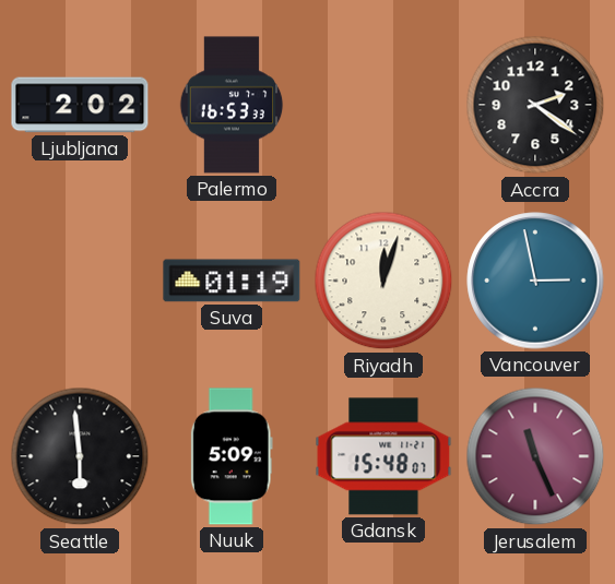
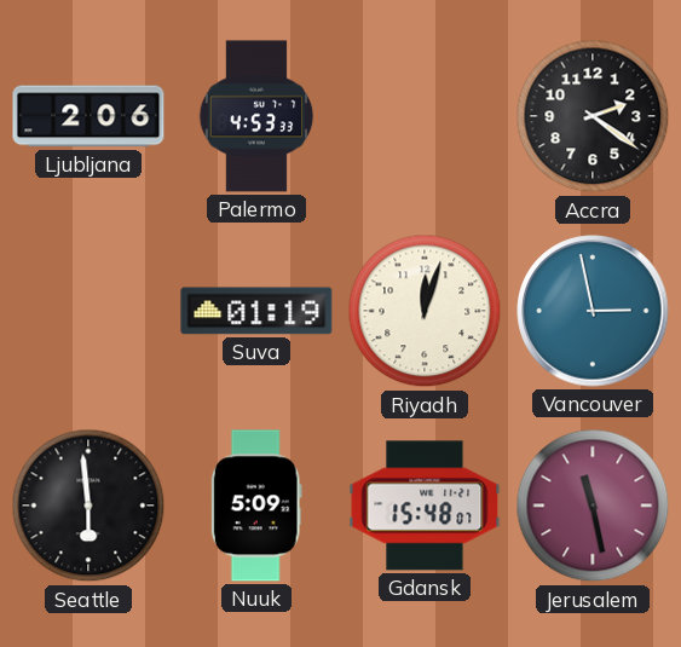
Ljubljana: 2:02 -> 2:06
Palermo: 16:53 -> 4:53
Jerusalem: 11:26 -> 11:28
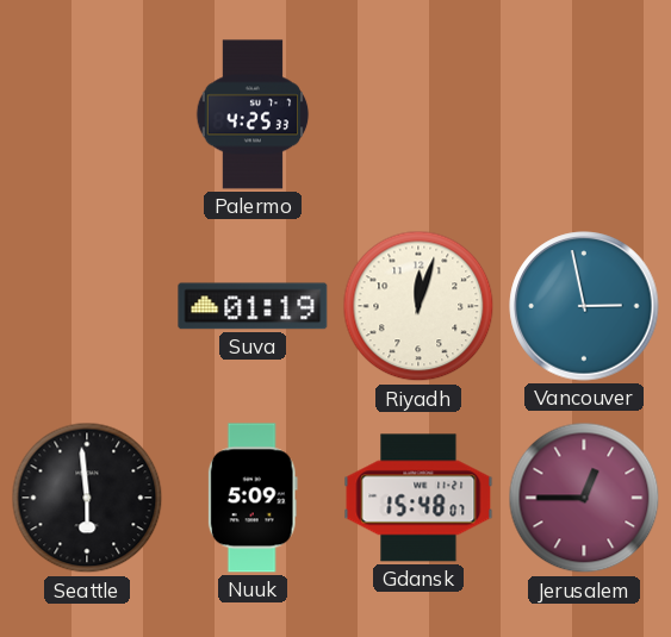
Ljubljana: 2:06 -> none
Palermo: 4:53 -> 4:25
Accra: 2:21 -> none
Jerusalem: 11:28 -> 12:45
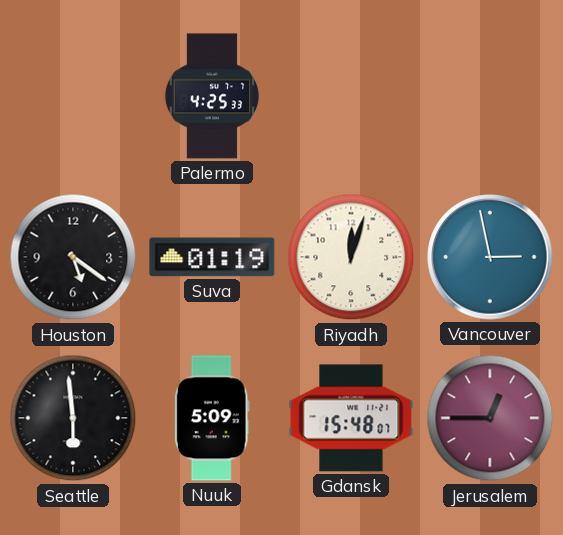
Houston: none -> 5:21
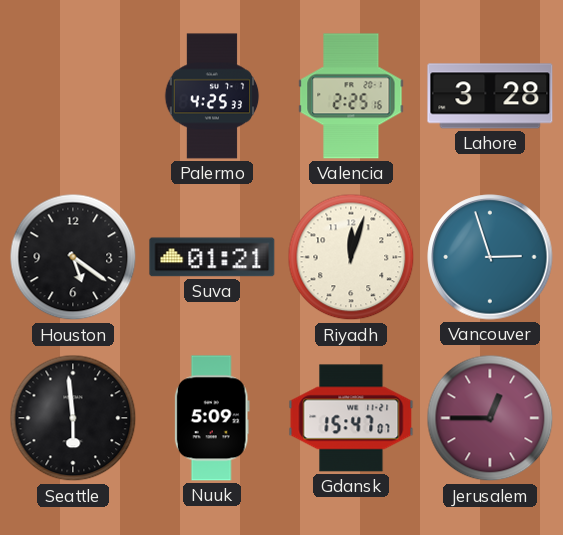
Valencia: none -> 2:25
Lahore: none -> 3:28
Suva: 01:19 -> 01:21
Vancouver: 2:58 -> 2:57
Gdansk: 15:48 -> 15:47
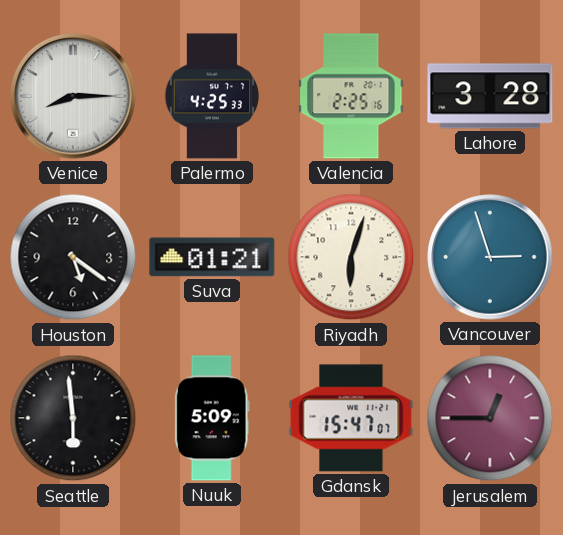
Venice: none -> 8:15
Riyadh: 12:03 -> 6:03
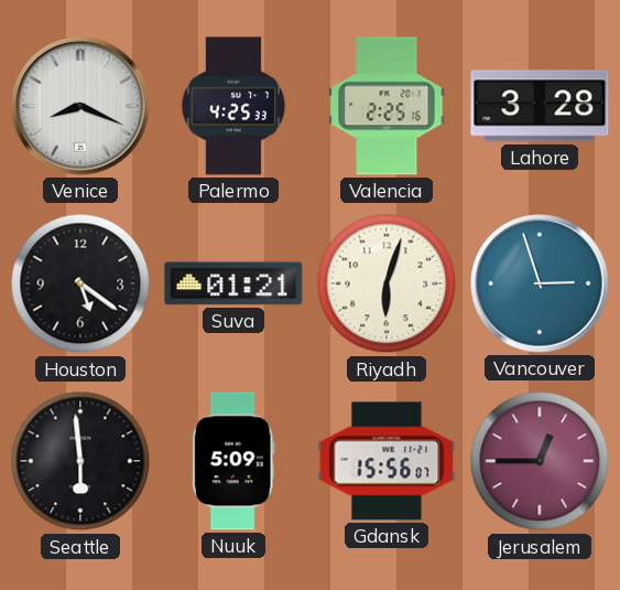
Venice: 8:15 -> 8:19
Gdansk: 15:47 -> 15:56
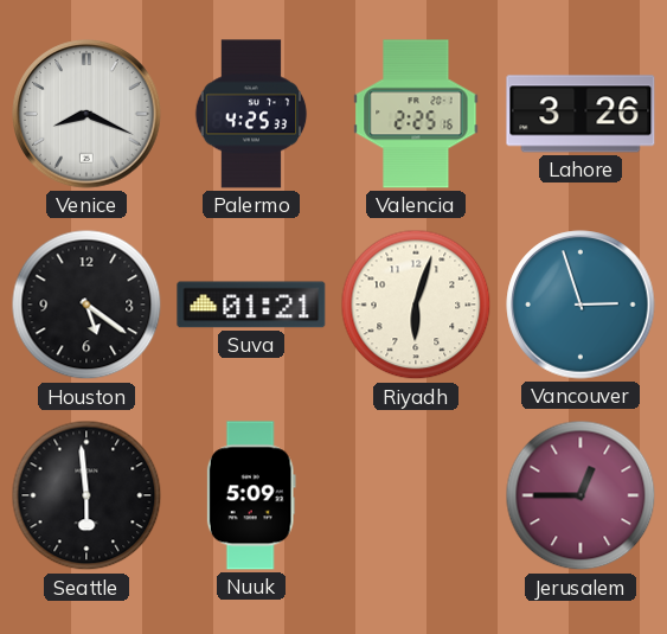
Lahore: 3:28 -> 3:26
Gdansk: 15:56 -> none
